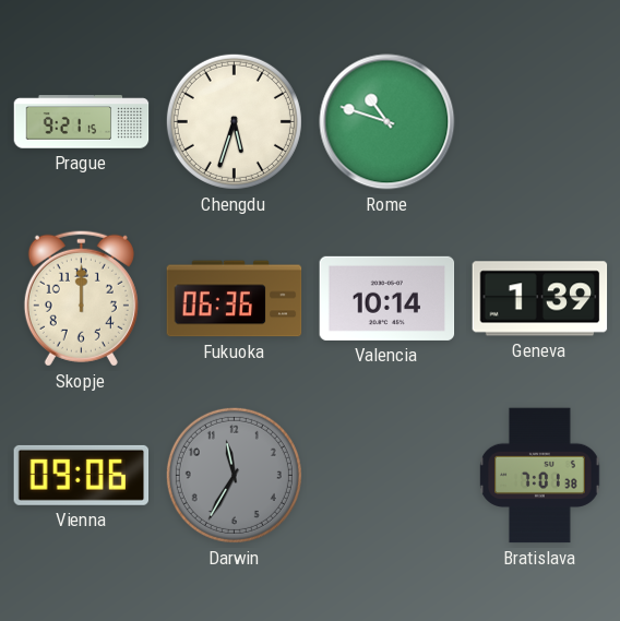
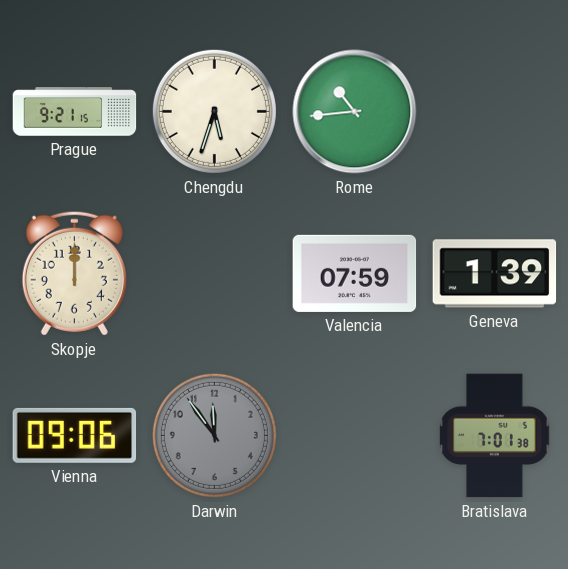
Rome: 10:48 -> 10:44
Fukuoka: 06:36 -> none
Valencia: 10:14 -> 07:59
Darwin: 11:35 -> 11:54
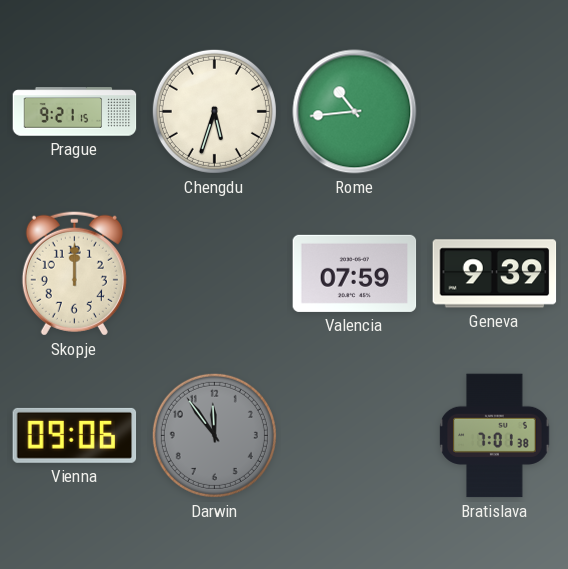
Geneva: 1:39 -> 9:39
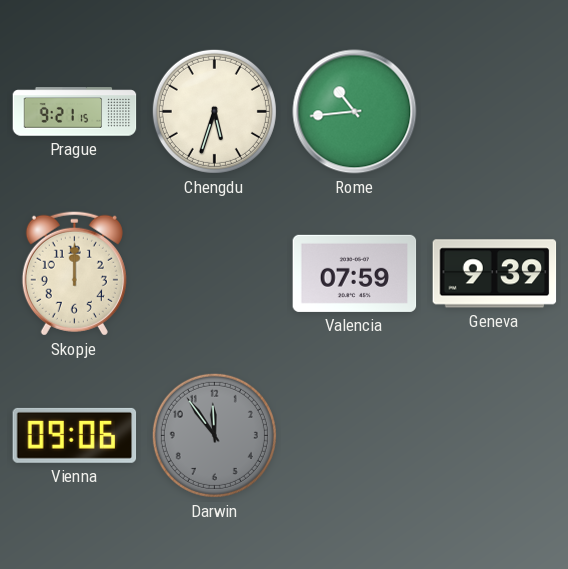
Bratislava: 7:01 -> none
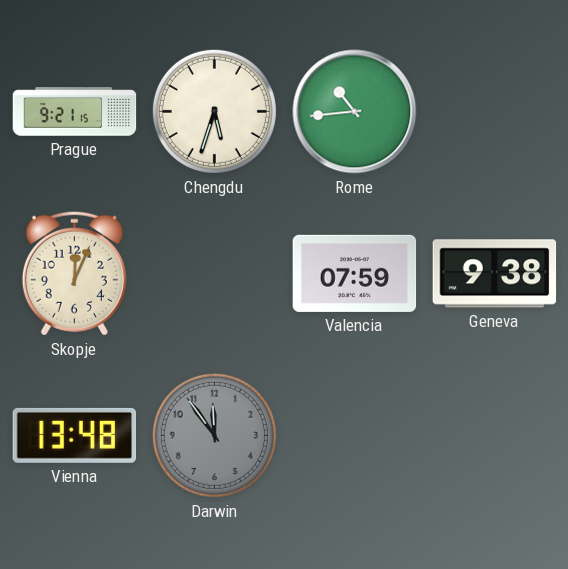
Skopje: 12:00 -> 12:04
Geneva: 9:39 -> 9:38
Vienna: 09:06 -> 13:48
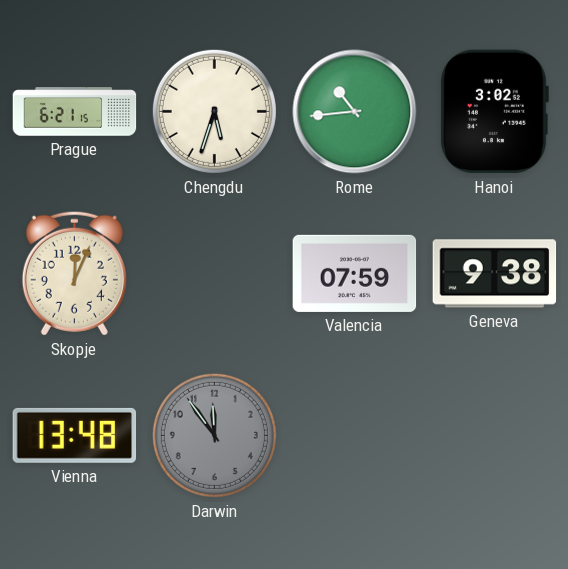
Prague: 9:21 -> 6:21
Hanoi: none -> 3:02
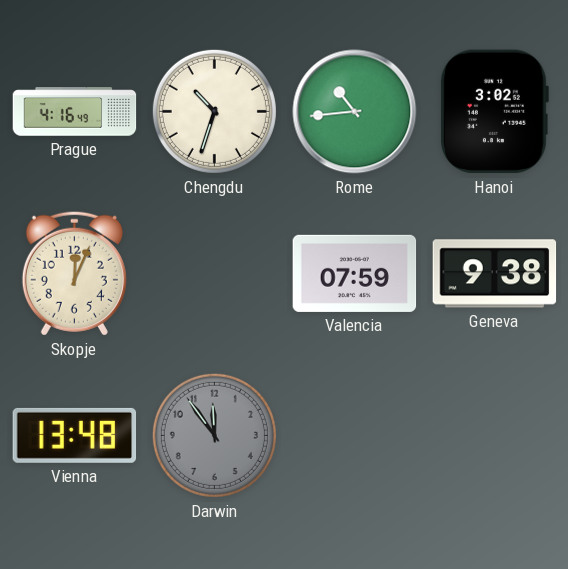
Prague: 6:21 -> 4:16
Chengdu: 5:33 -> 10:33
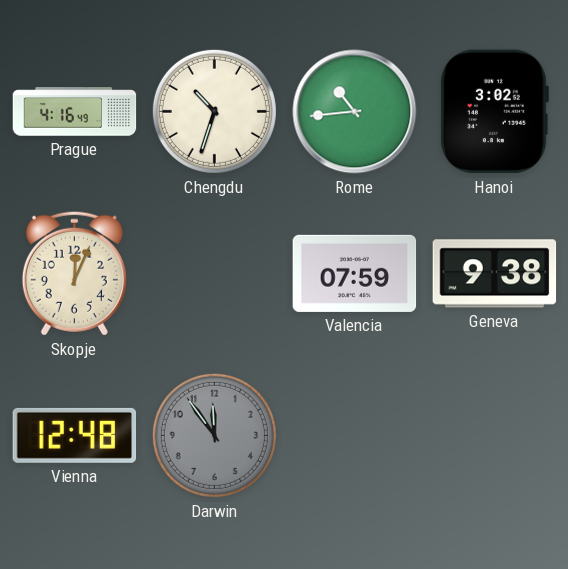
Vienna: 13:48 -> 12:48
